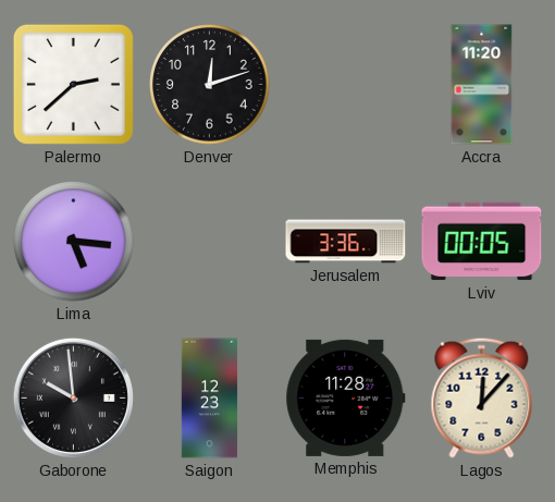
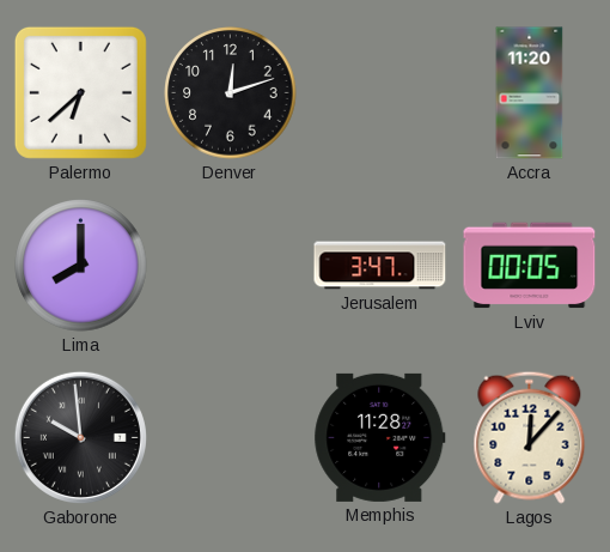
Palermo: 2:38 -> 6:38
Lima: 5:16 -> 8:00
Jerusalem: 3:36 -> 3:47
Saigon: 12:23 -> none
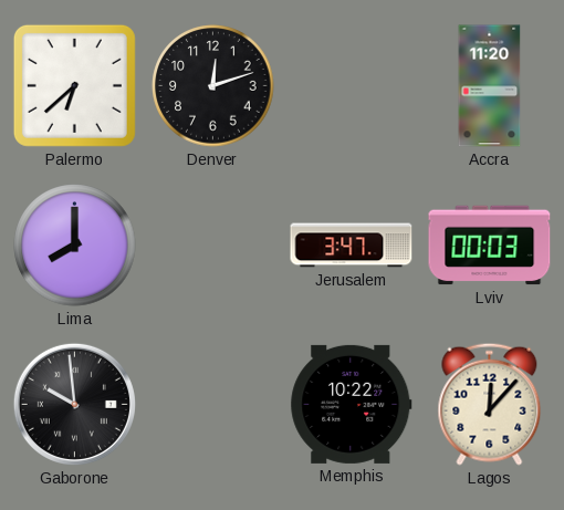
Lviv: 00:05 -> 00:03
Memphis: 11:28 -> 10:22
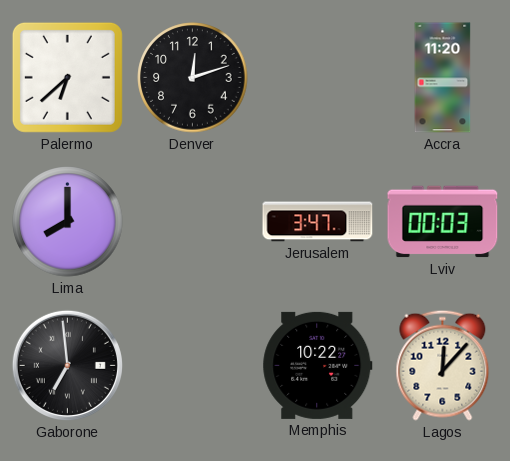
Gaborone: 9:59 -> 6:59
